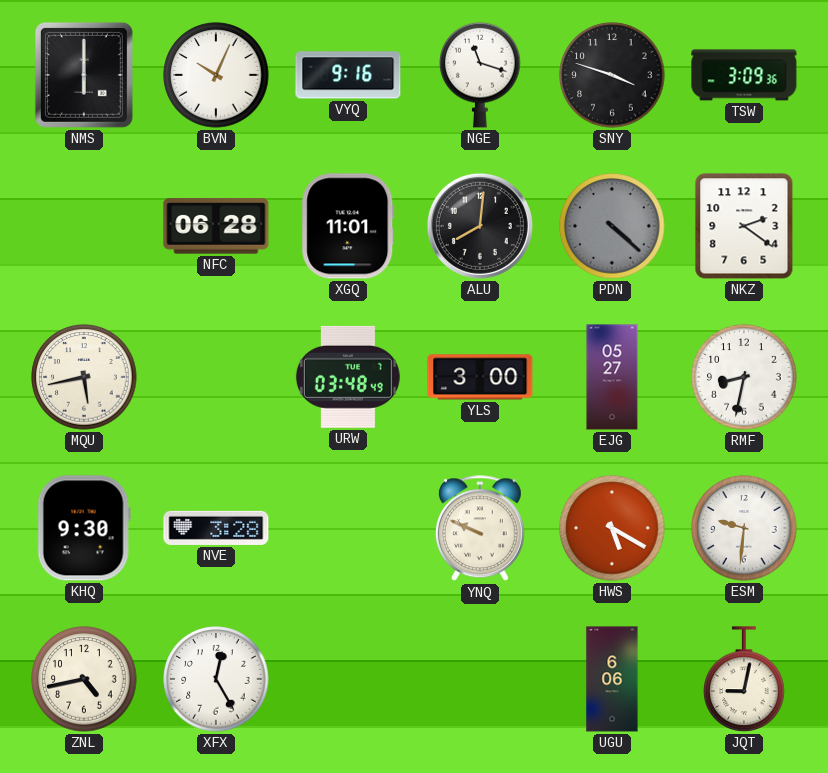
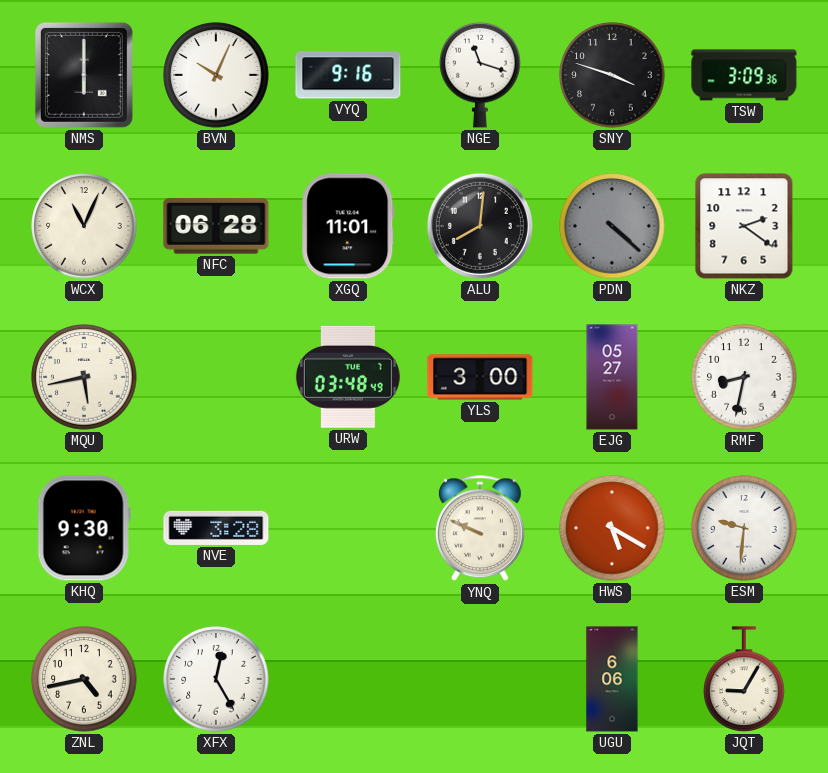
WCX: none -> 11:04
JQT: 9:02 -> 9:05
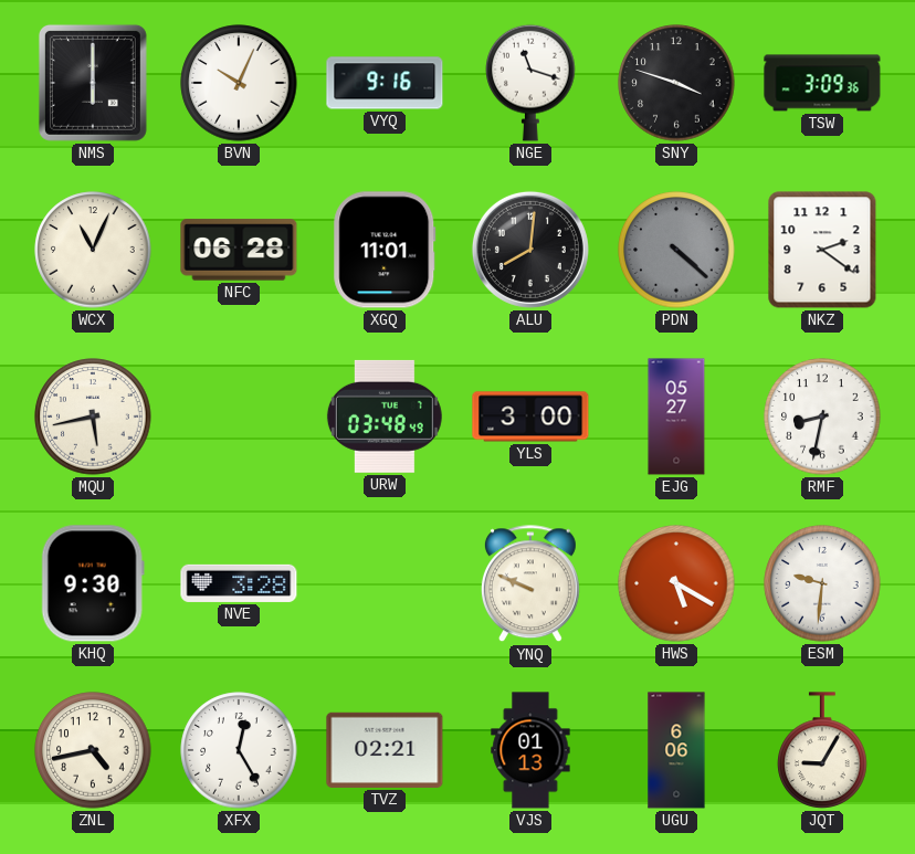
TVZ: none -> 02:21
VJS: none -> 01:13
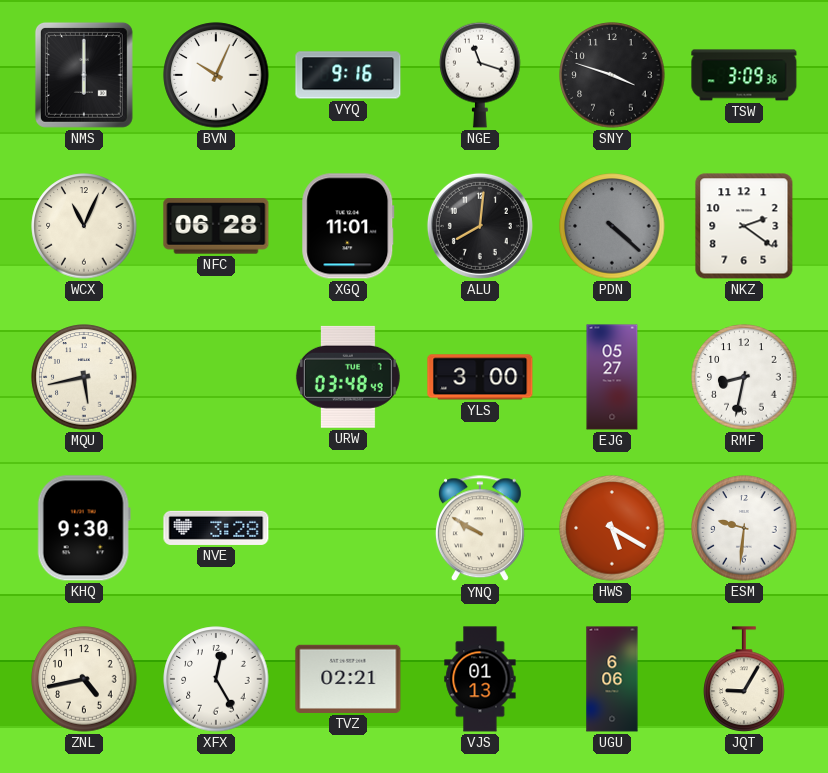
YNQ: 9:49 -> 9:50
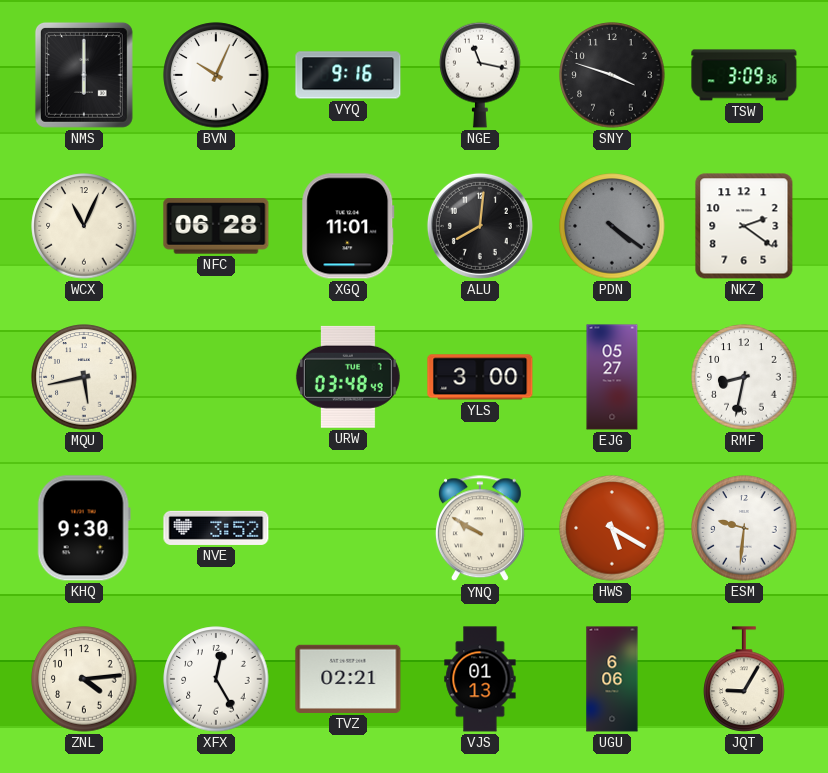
NGE: 11:18 -> 11:17
PDN: 4:22 -> 4:21
NVE: 3:28 -> 3:52
ZNL: 4:43 -> 4:14
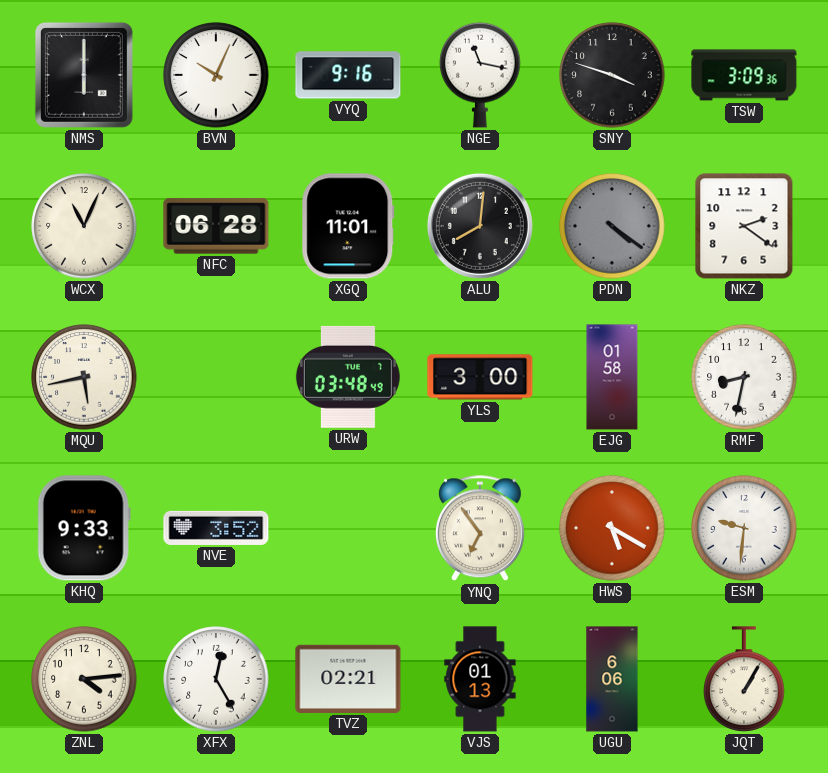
EJG: 05:27 -> 01:58
KHQ: 9:30 -> 9:33
YNQ: 9:50 -> 6:54
JQT: 9:05 -> 1:05
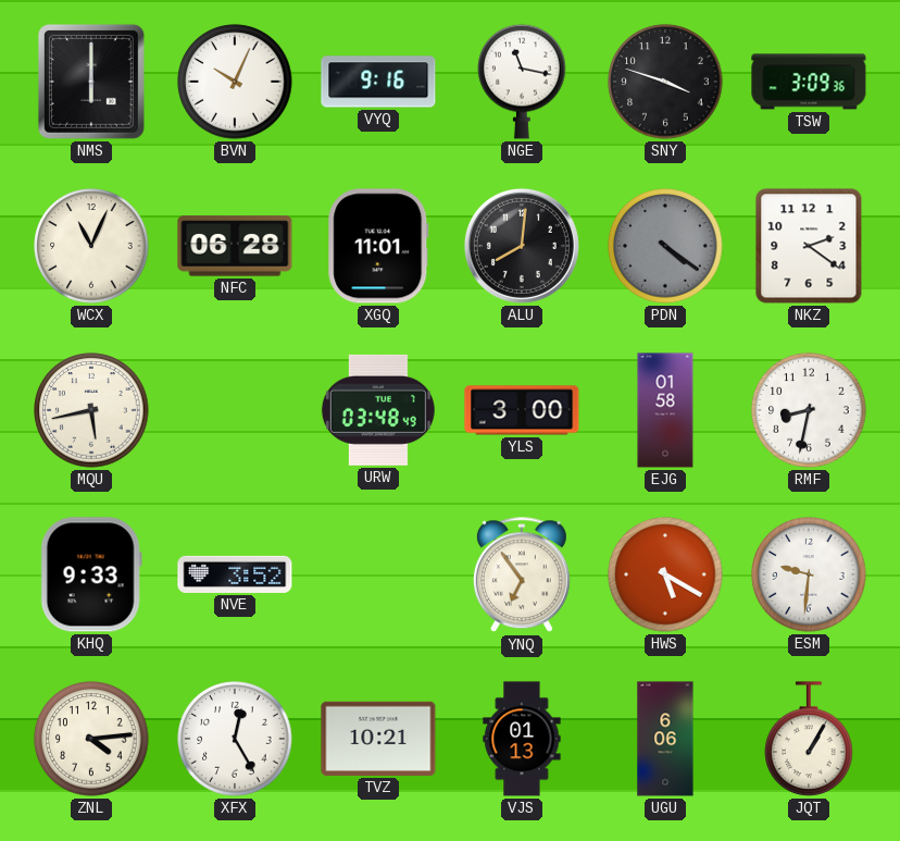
TVZ: 02:21 -> 10:21
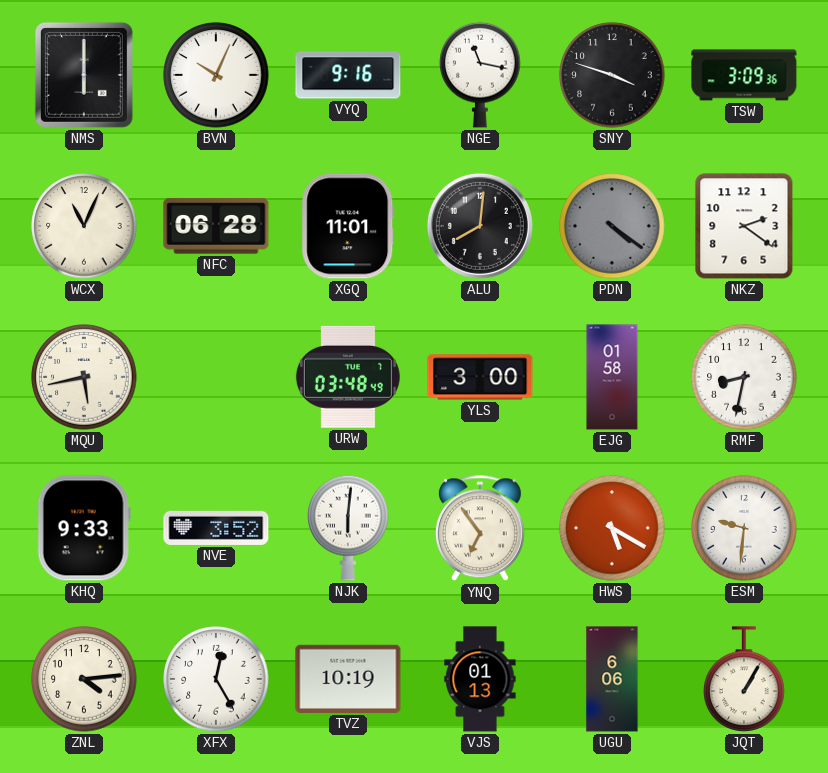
NJK: none -> 6:01
TVZ: 10:21 -> 10:19
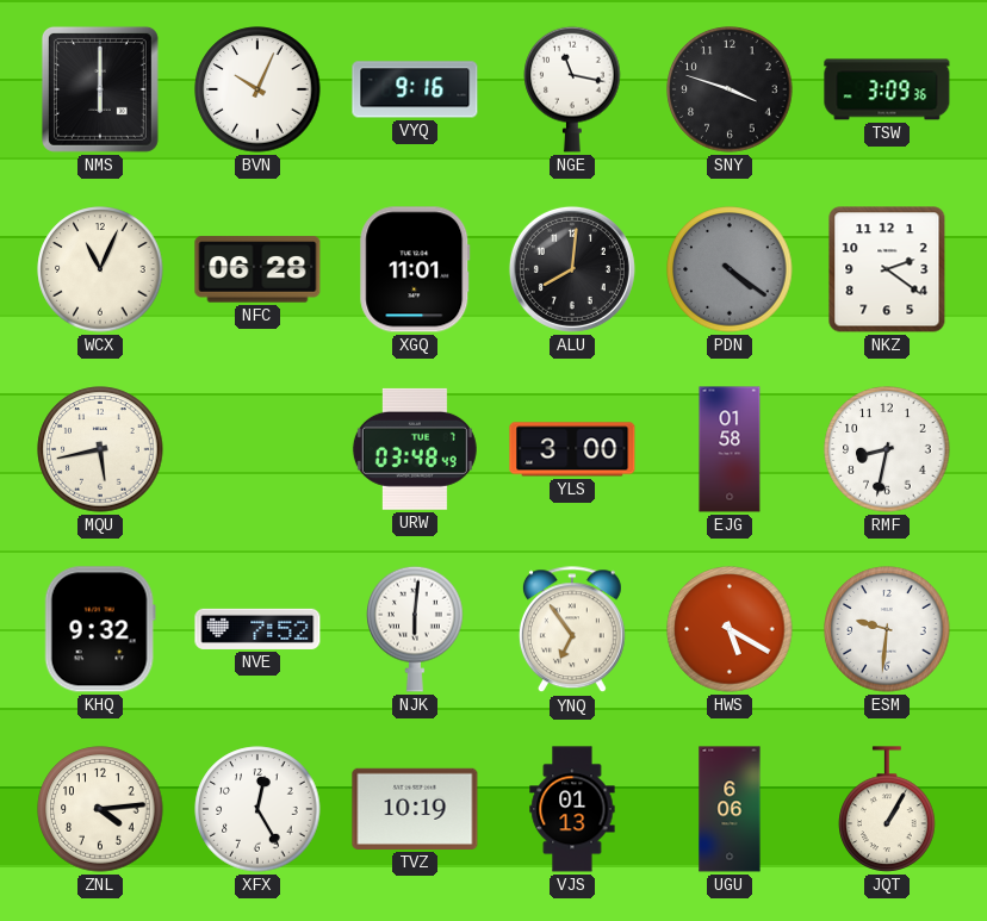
KHQ: 9:33 -> 9:32
NVE: 3:52 -> 7:52
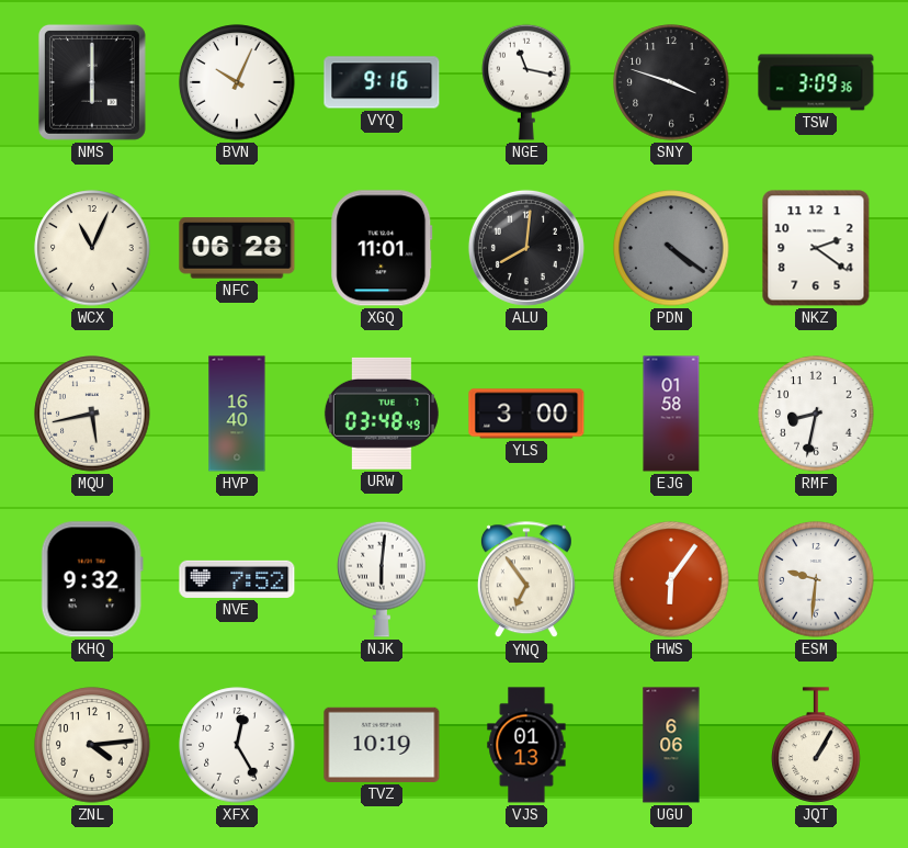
HVP: none -> 16:40
HWS: 5:20 -> 6:06
